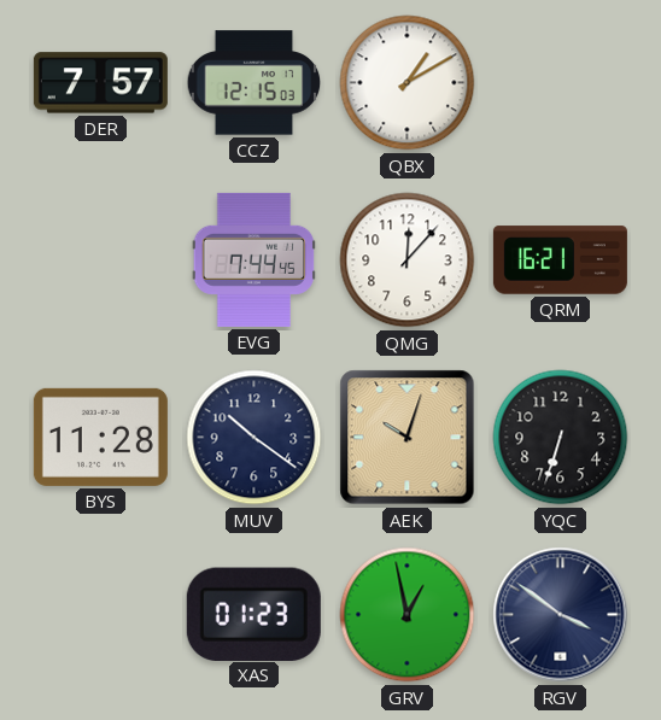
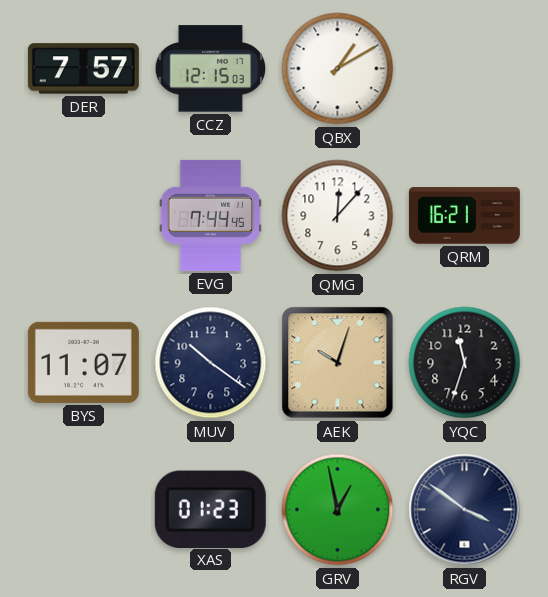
BYS: 11:28 -> 11:07
YQC: 6:33 -> 11:33
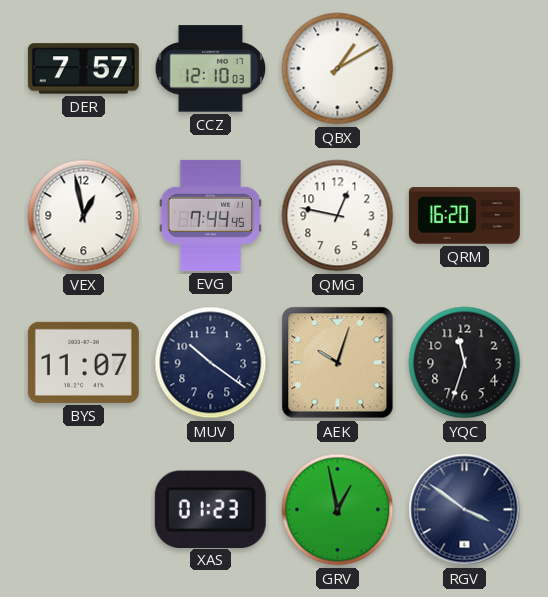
CCZ: 12:15 -> 12:10
VEX: none -> 12:58
QMG: 12:07 -> 12:47
QRM: 16:21 -> 16:20
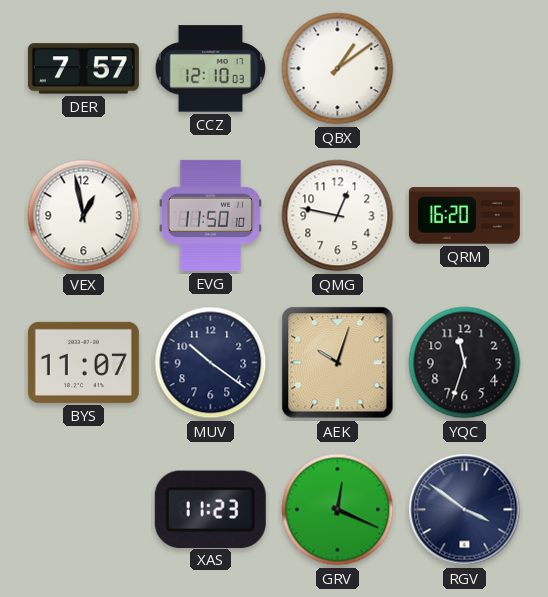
QBX: 1:10 -> 1:09
EVG: 7:44 -> 11:50
XAS: 01:23 -> 11:23
GRV: 12:58 -> 12:19
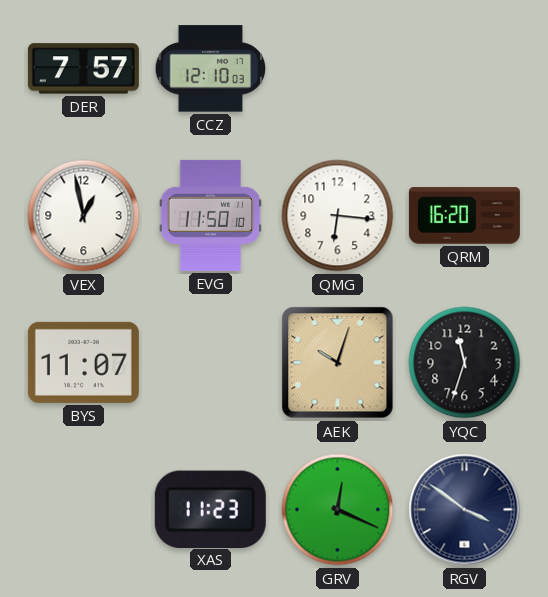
QBX: 1:09 -> none
QMG: 12:47 -> 6:16
MUV: 10:21 -> none
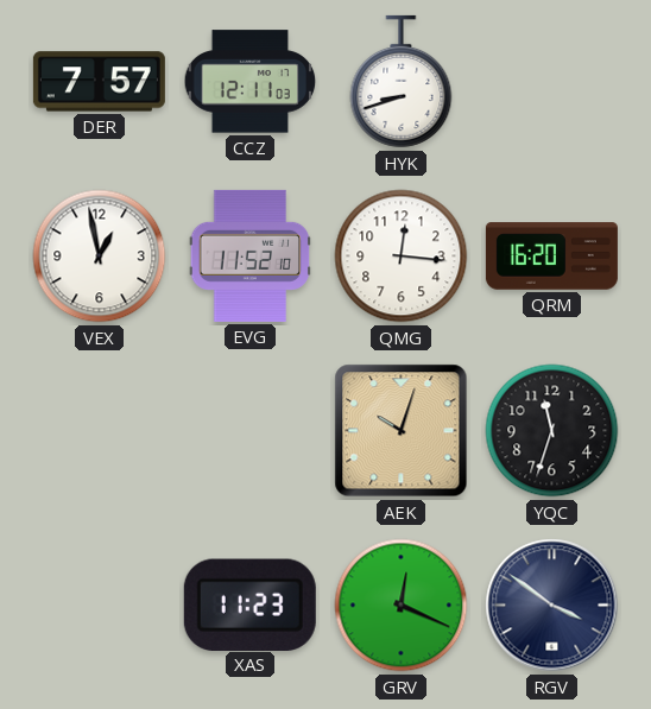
CCZ: 12:10 -> 12:11
HYK: none -> 8:42
EVG: 11:50 -> 11:52
QMG: 6:16 -> 12:16
BYS: 11:07 -> none
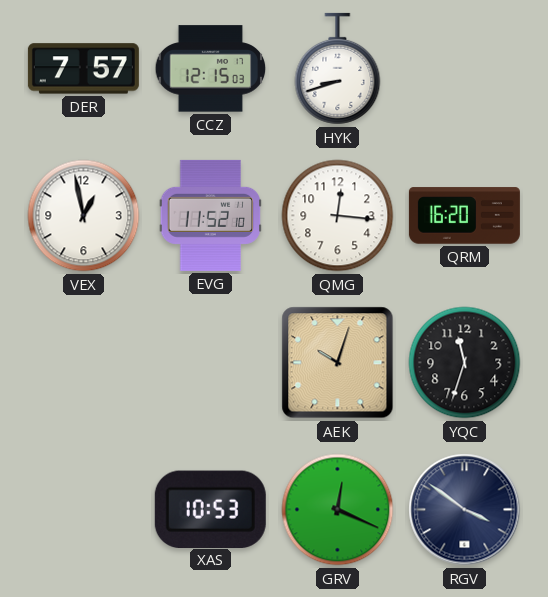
CCZ: 12:11 -> 12:15
XAS: 11:23 -> 10:53
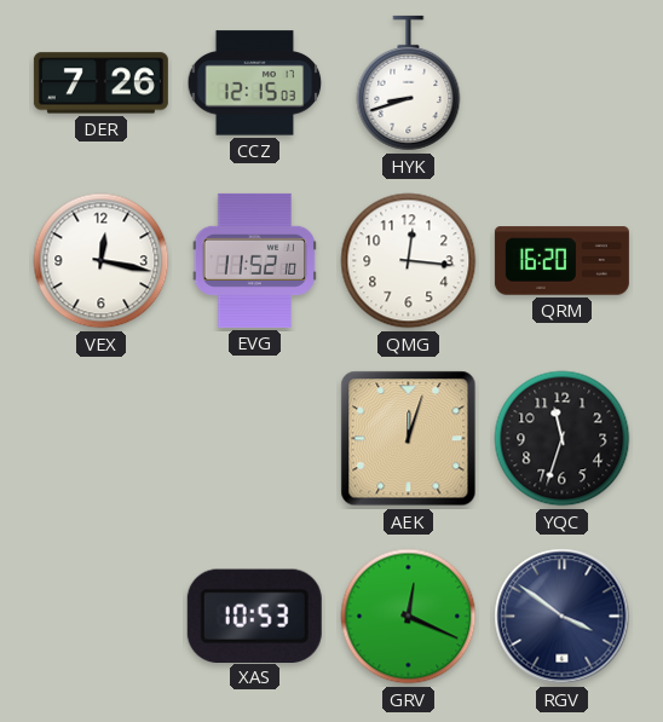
DER: 7:57 -> 7:26
VEX: 12:58 -> 12:17
AEK: 10:03 -> 12:03
